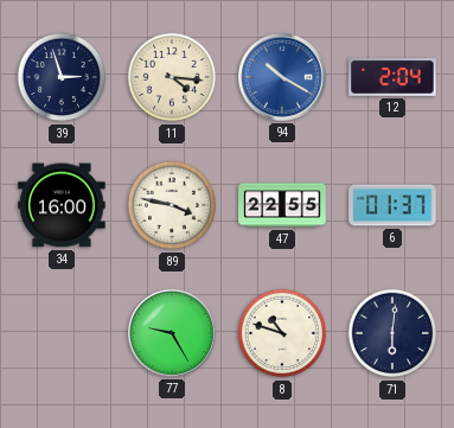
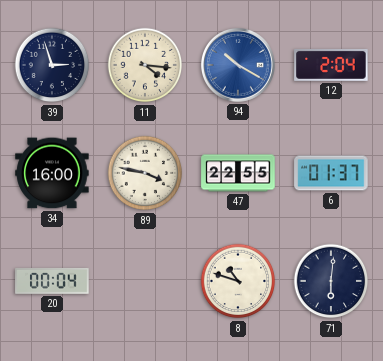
20: none -> 00:04
77: 9:25 -> none
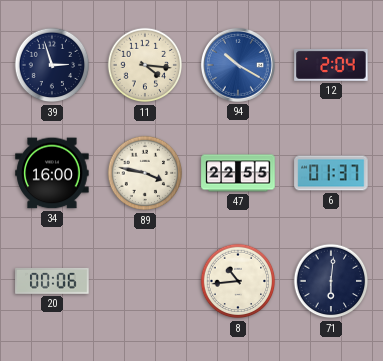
20: 00:04 -> 00:06
8: 10:48 -> 10:44
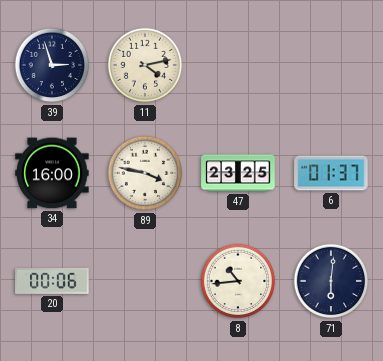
11: 4:16 -> 4:13
94: 10:20 -> none
12: 2:04 -> none
47: 22:55 -> 23:25
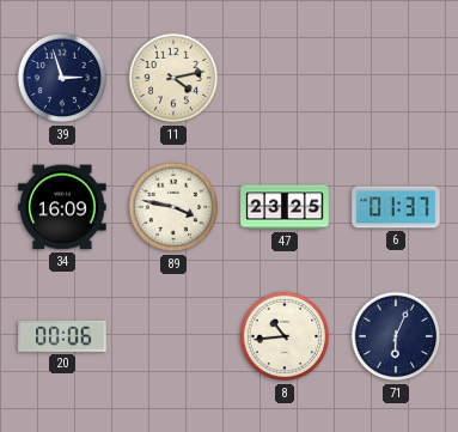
34: 16:00 -> 16:09
71: 6:01 -> 6:04
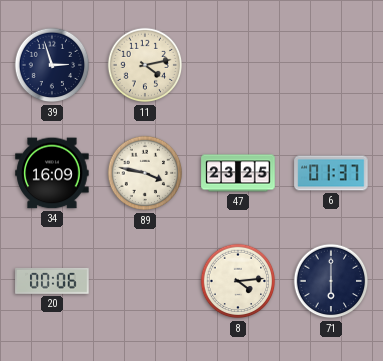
8: 10:44 -> 4:14
71: 6:04 -> 6:00
